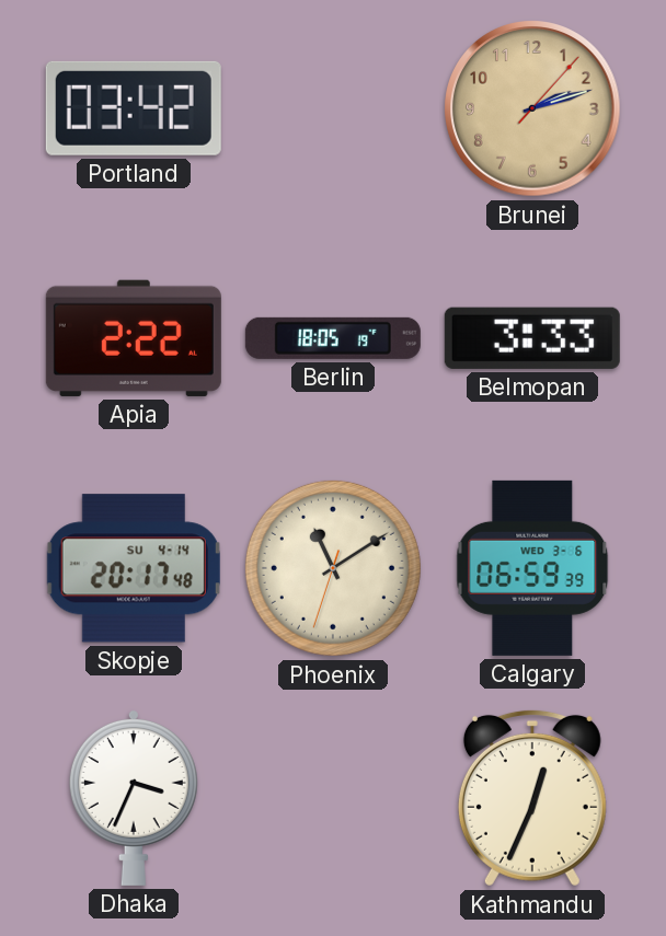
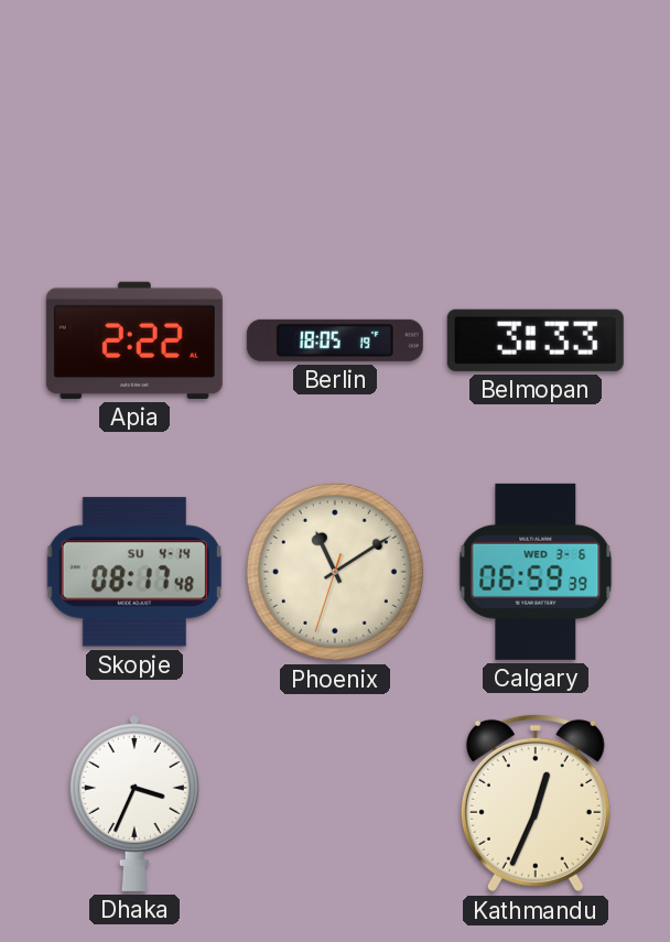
Portland: 03:42 -> none
Brunei: 2:12 -> none
Skopje: 20:17 -> 08:17
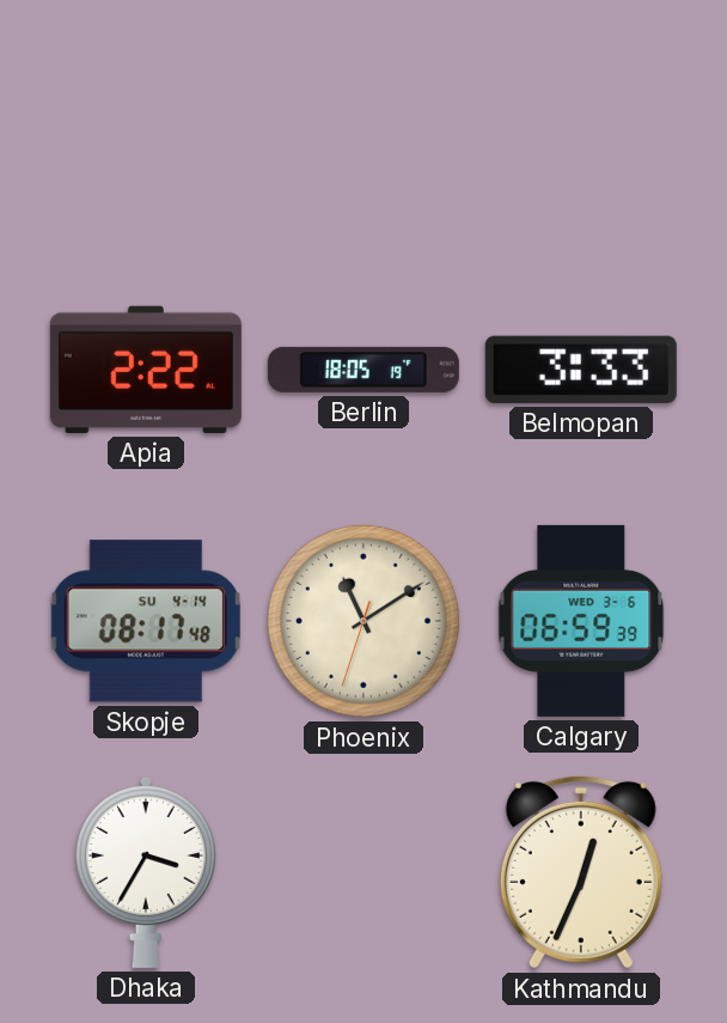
Dhaka: 3:34 -> 3:35
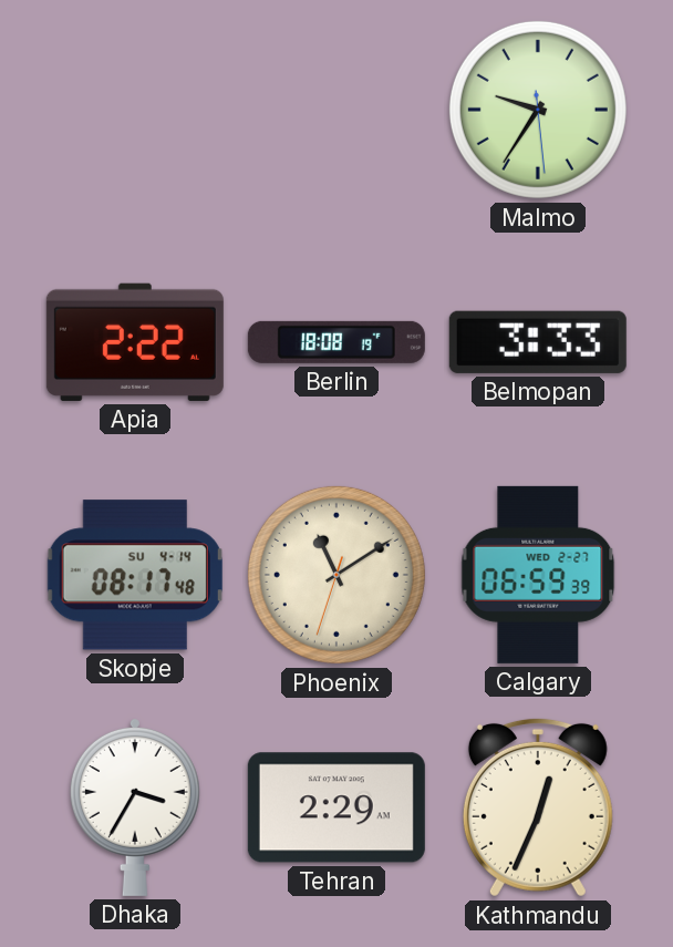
Malmo: none -> 9:35
Berlin: 18:05 -> 18:08
Calgary date: WED 3-6 -> WED 2-27
Tehran: none -> 2:29
